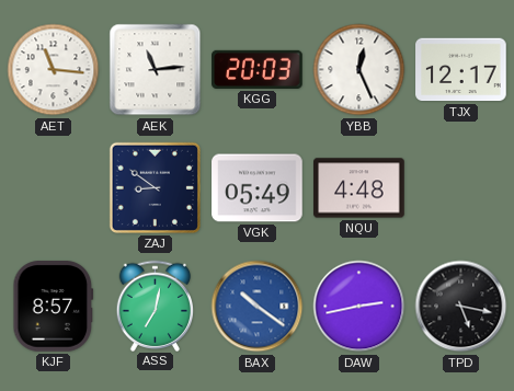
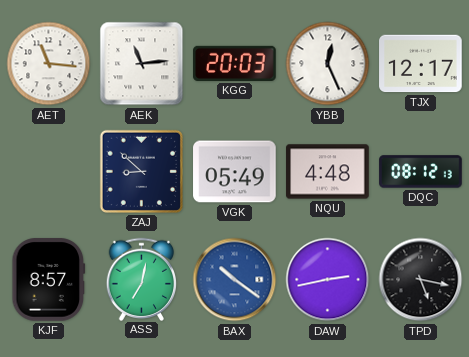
ZAJ: 8:51 -> 8:52
DQC: none -> 08:12
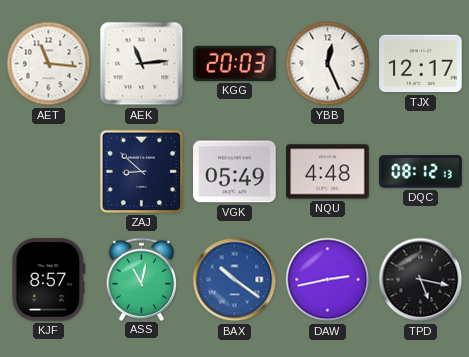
ASS: 7:02 -> 11:02
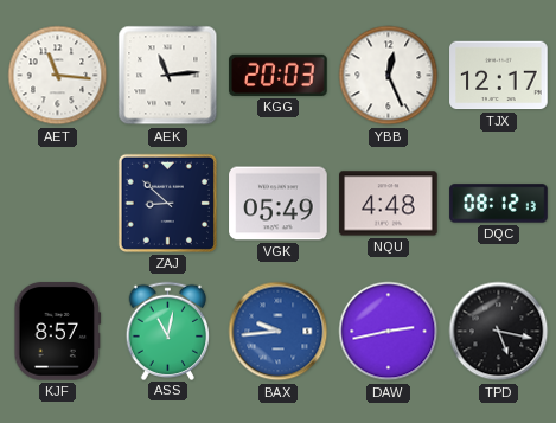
BAX: 10:21 -> 9:44
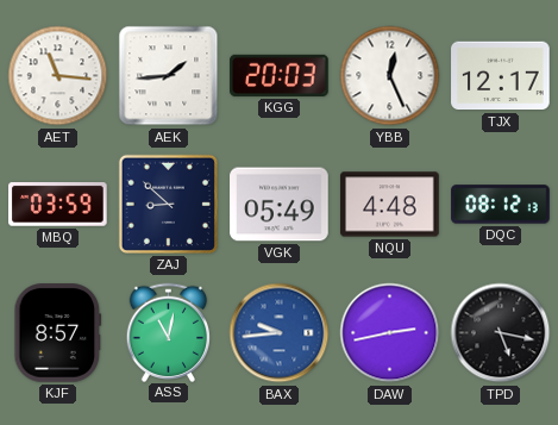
AEK: 11:14 -> 1:44
MBQ: none -> 03:59
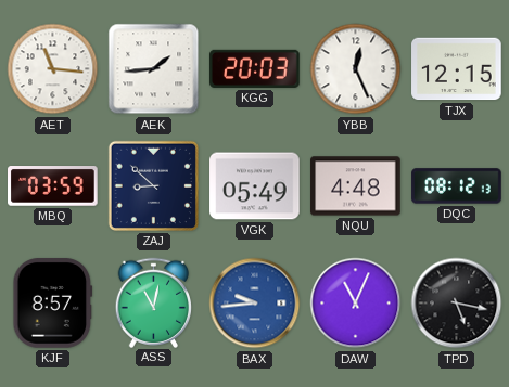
TJX: 12:17 -> 12:15
DAW: 2:43 -> 11:04
